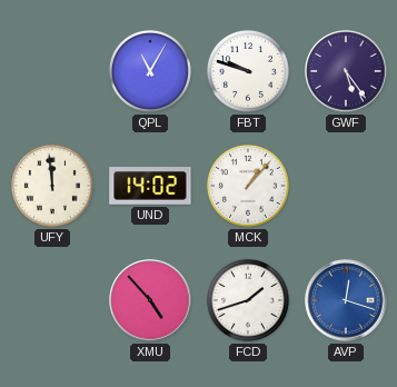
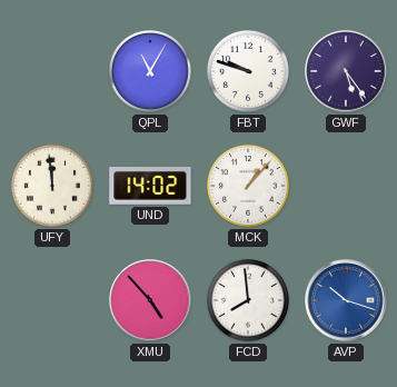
FCD: 1:42 -> 7:59
AVP: 12:18 -> 10:18
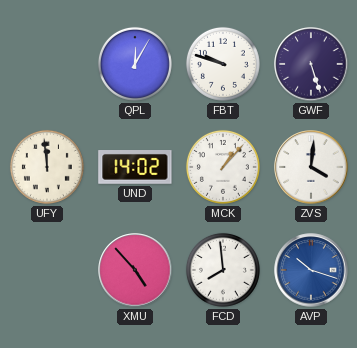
QPL: 11:05 -> 12:05
GWF: 5:24 -> 5:27
ZVS: none -> 4:01
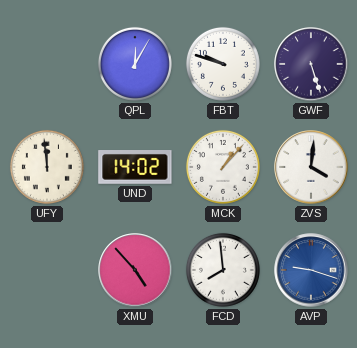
AVP: 10:18 -> 9:18
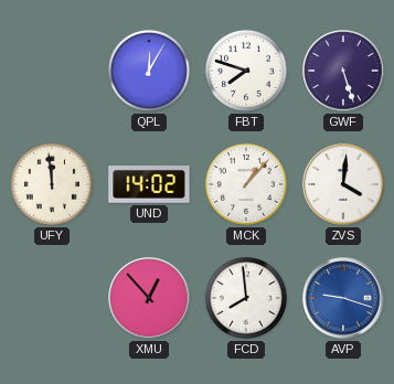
FBT: 9:48 -> 7:48
XMU: 4:53 -> 12:53
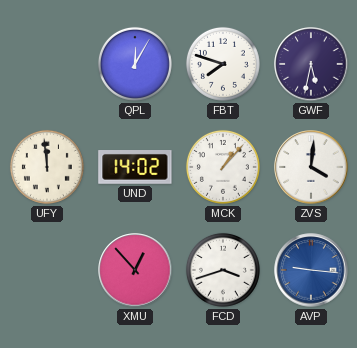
GWF: 5:27 -> 5:32
FCD: 7:59 -> 3:42
AVP: 9:18 -> 9:16
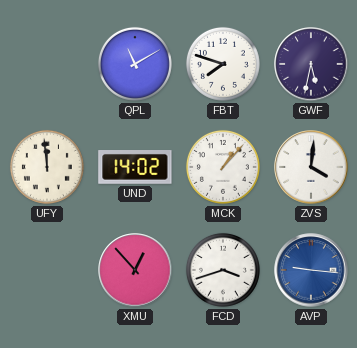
QPL: 12:05 -> 11:10
